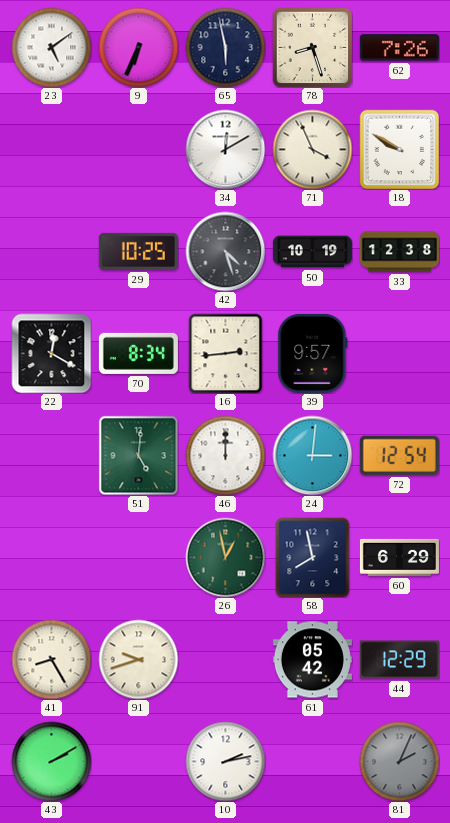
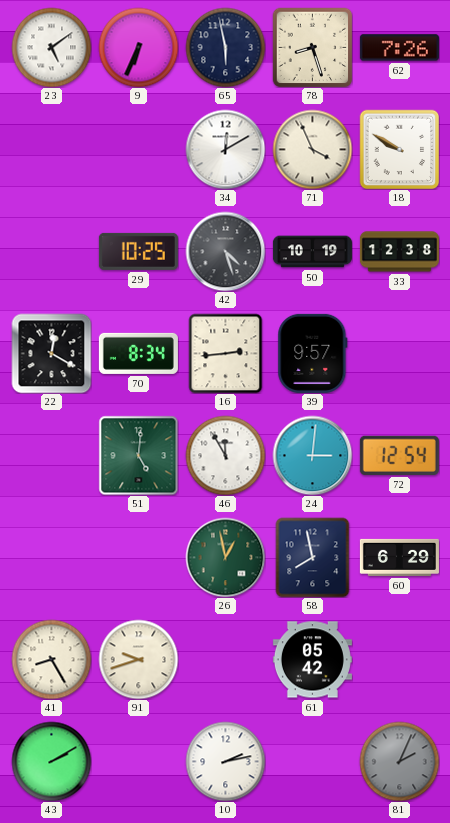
46: 12:00 -> 11:55
44: 12:29 -> none
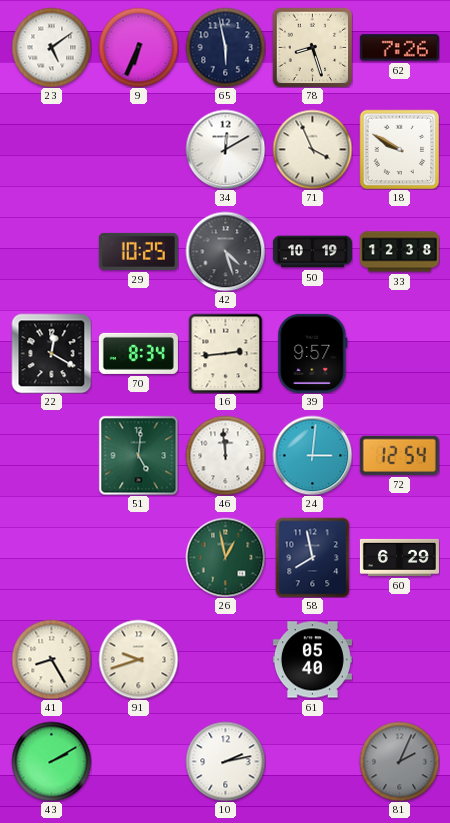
46: 11:55 -> 11:59
61: 05:42 -> 05:40
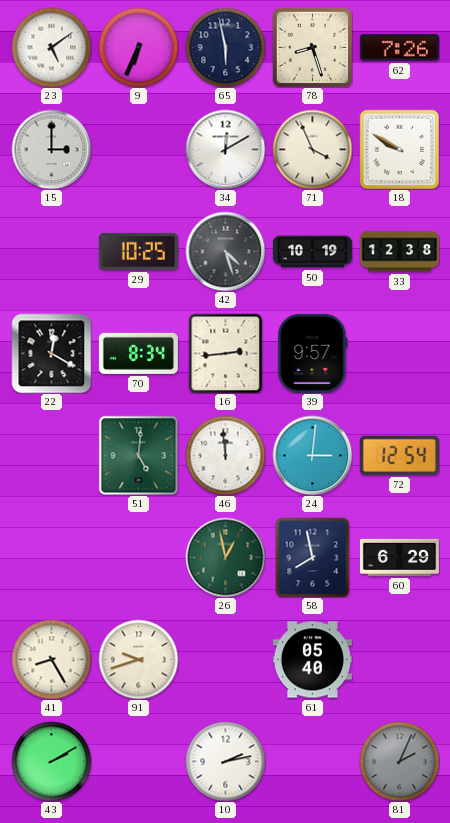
15: none -> 3:00
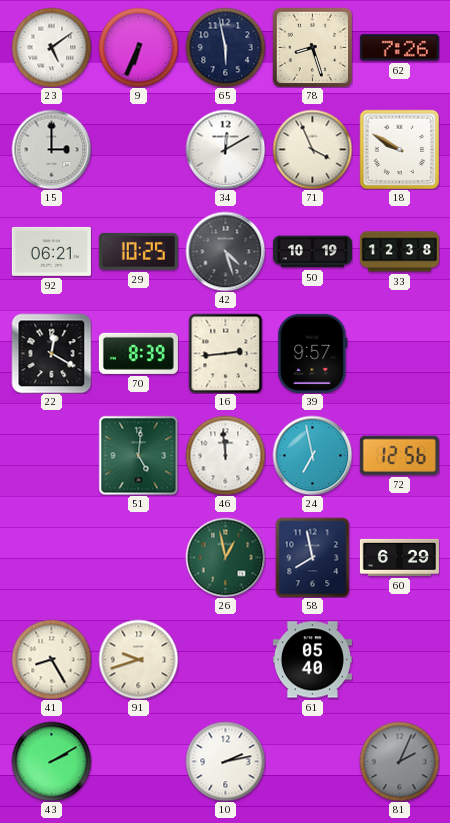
92: none -> 06:21
70: 8:34 -> 8:39
24: 3:01 -> 6:58
72: 12:54 -> 12:56
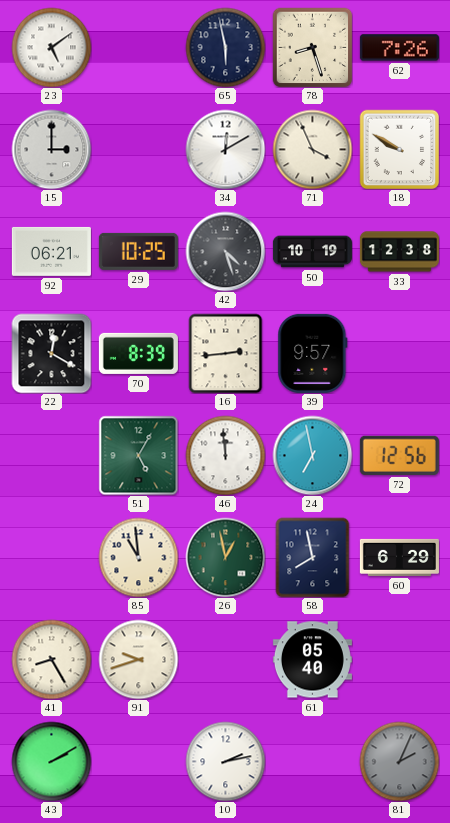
9: 6:34 -> none
51: 5:01 -> 5:05
85: none -> 10:59
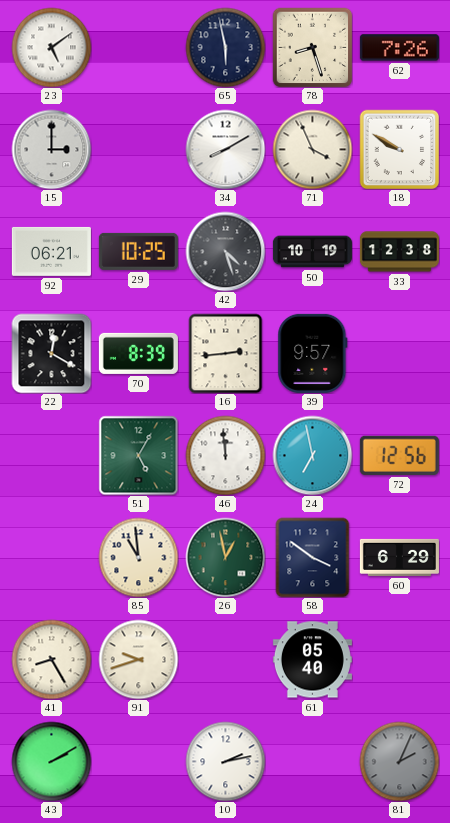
34: 12:10 -> 8:10
58: 7:58 -> 3:51
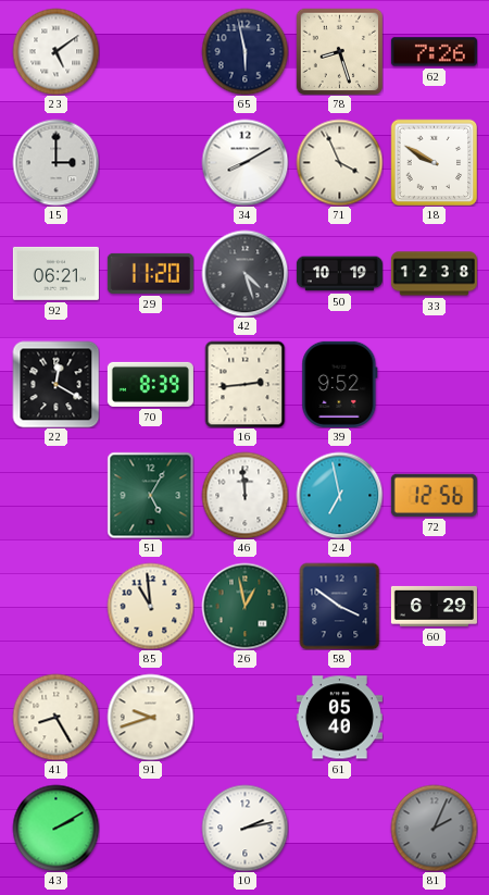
29: 10:25 -> 11:20
39: 9:57 -> 9:52
